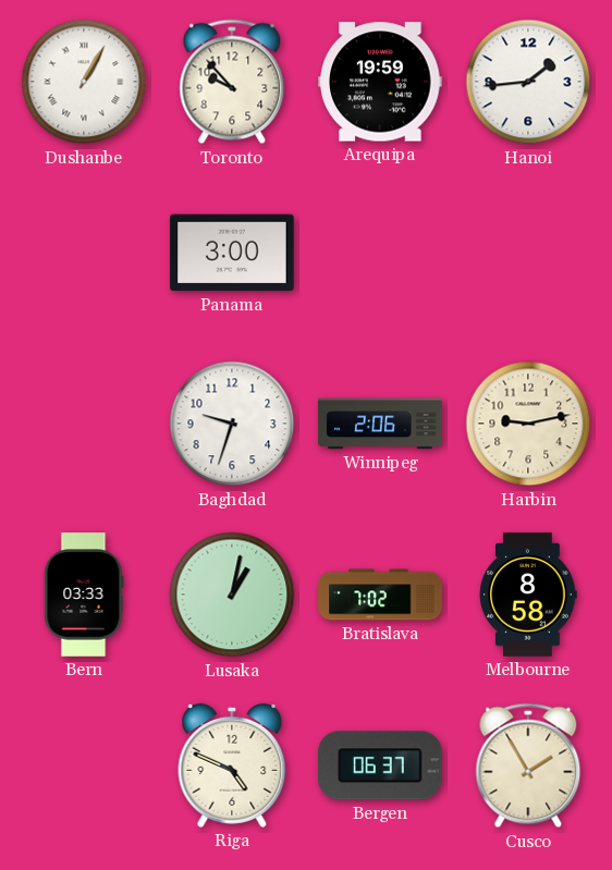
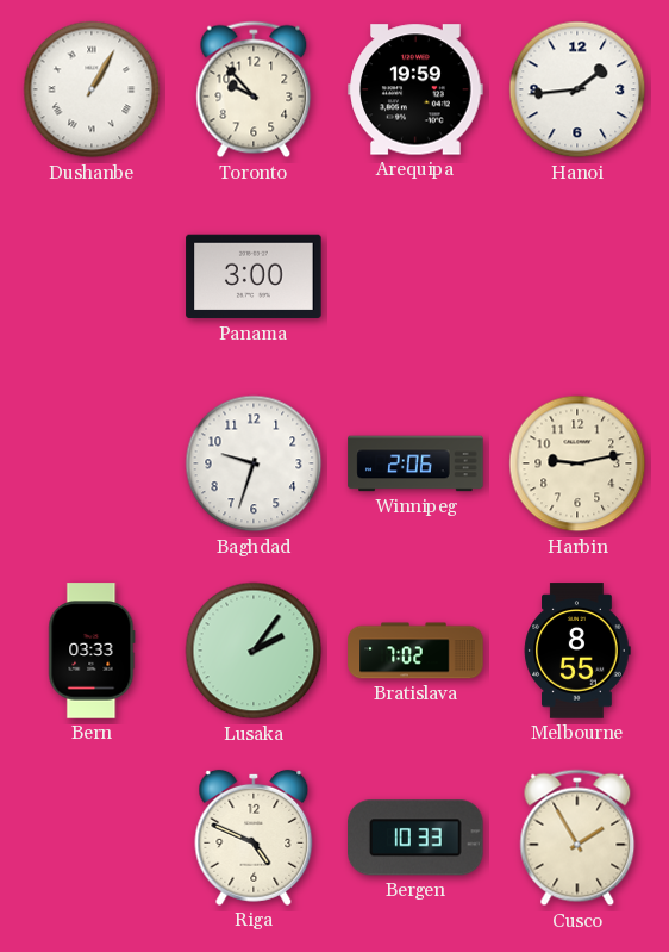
Lusaka: 1:02 -> 2:06
Melbourne: 8:58 -> 8:55
Bergen: 06:37 -> 10:33
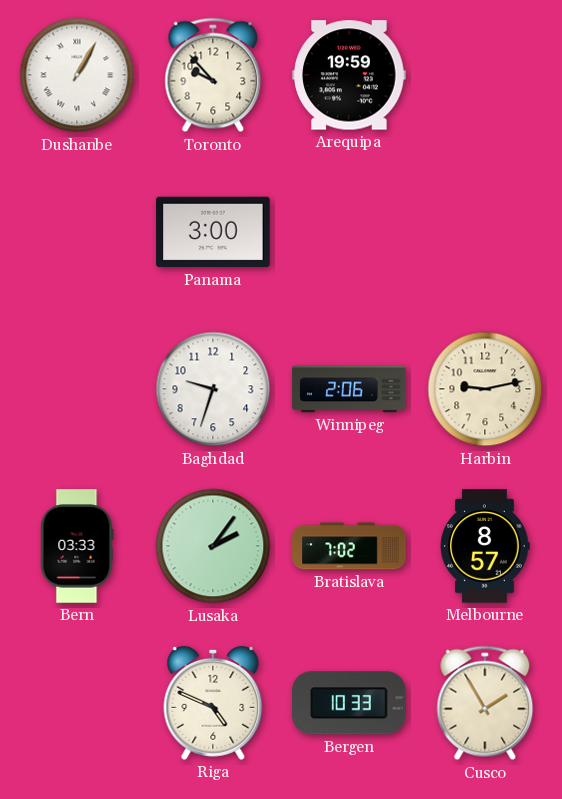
Hanoi: 1:44 -> none
Melbourne: 8:55 -> 8:57
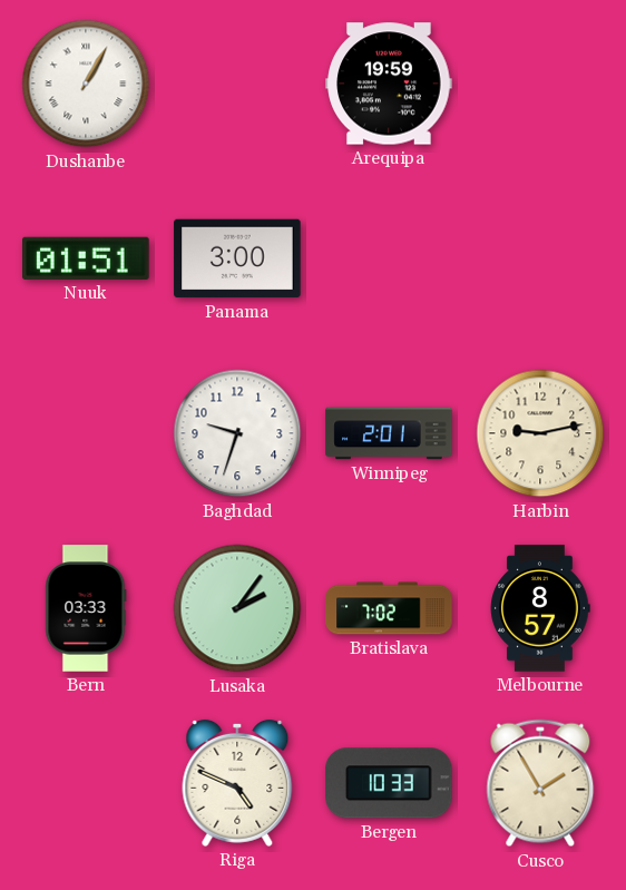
Toronto: 9:53 -> none
Nuuk: none -> 01:51
Winnipeg: 2:06 -> 2:01
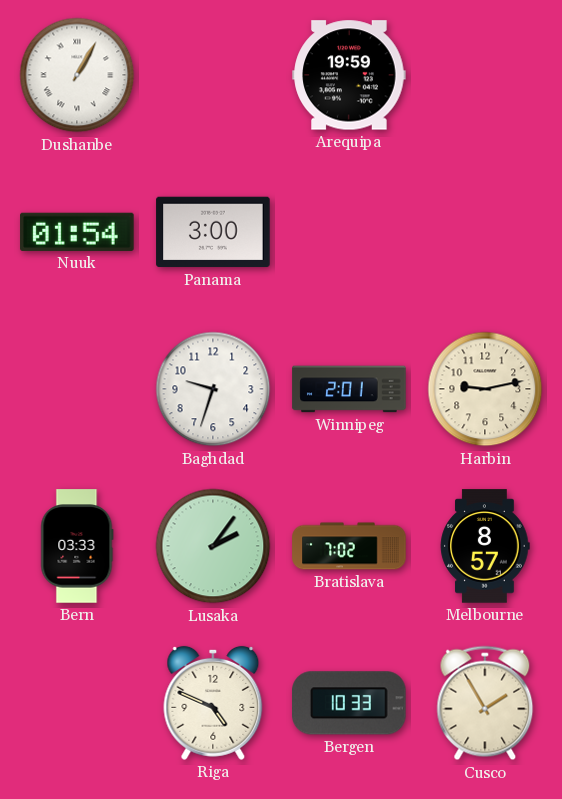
Nuuk: 01:51 -> 01:54
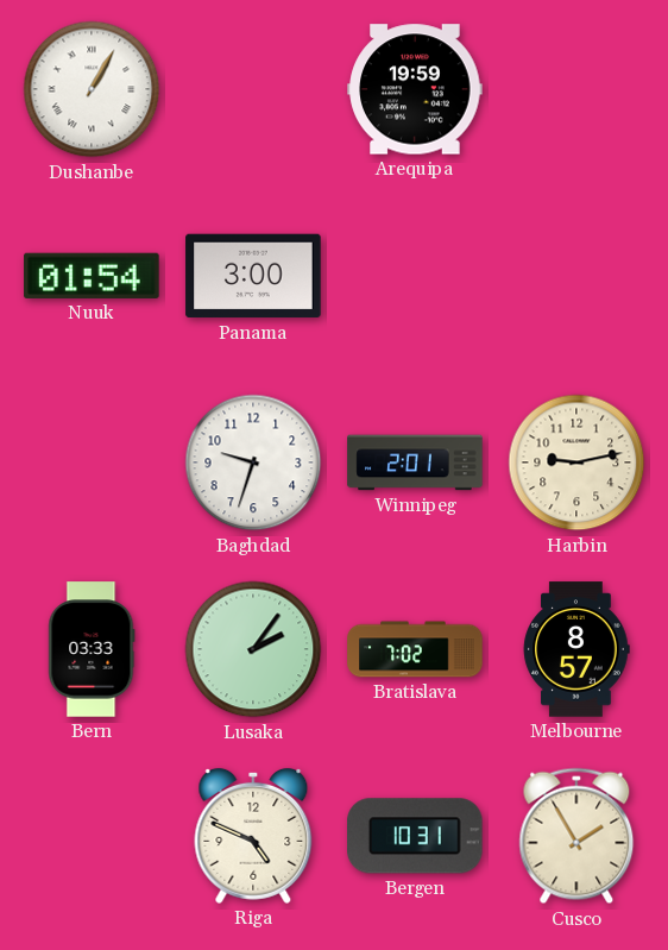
Bergen: 10:33 -> 10:31
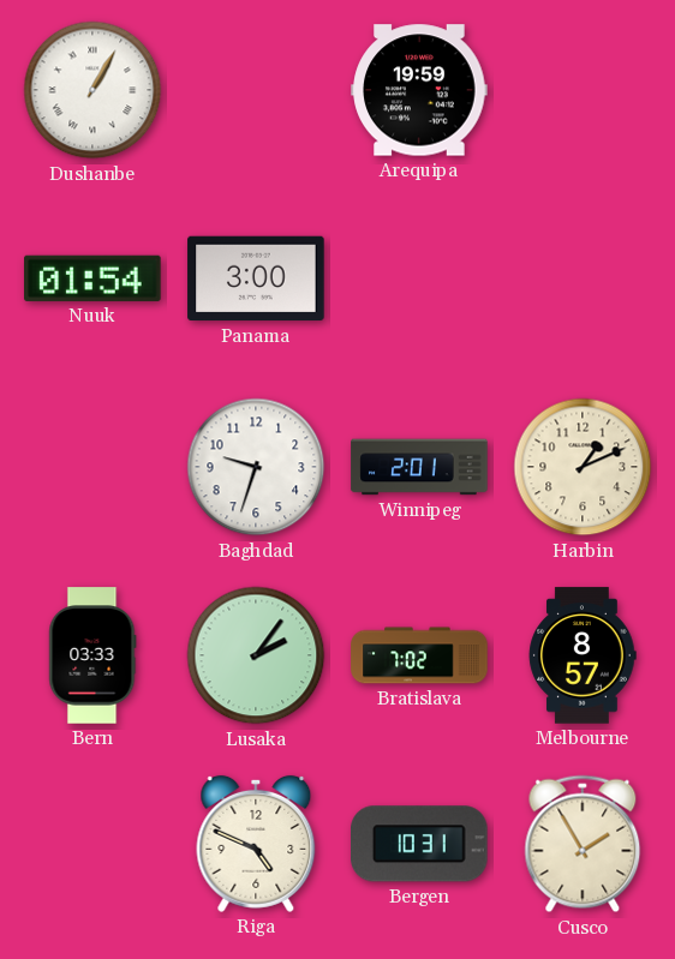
Harbin: 9:13 -> 1:11
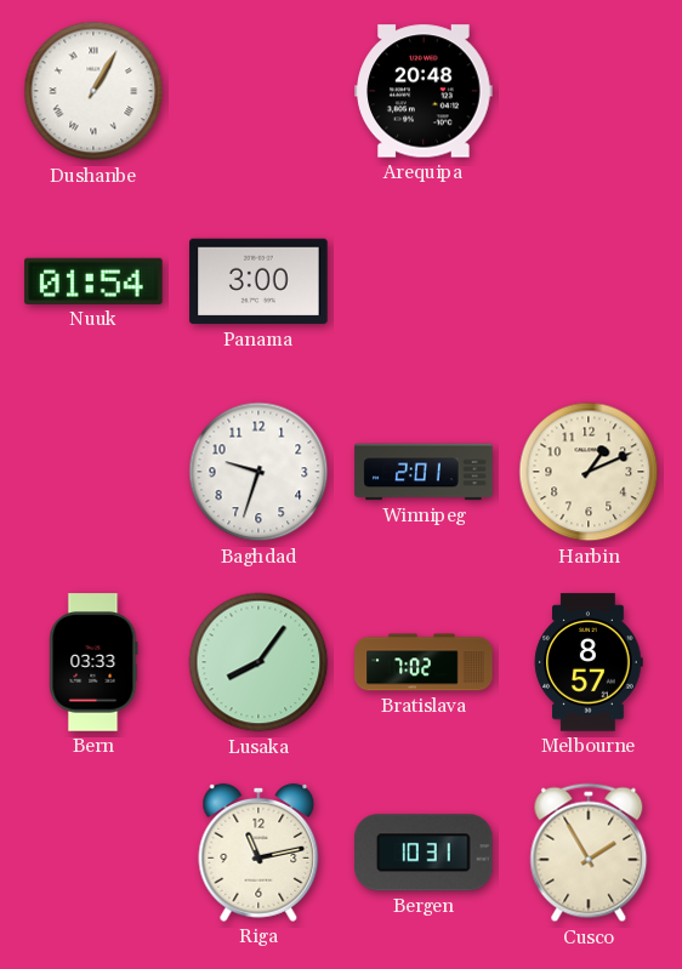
Arequipa: 19:59 -> 20:48
Lusaka: 2:06 -> 8:06
Riga: 4:49 -> 11:13
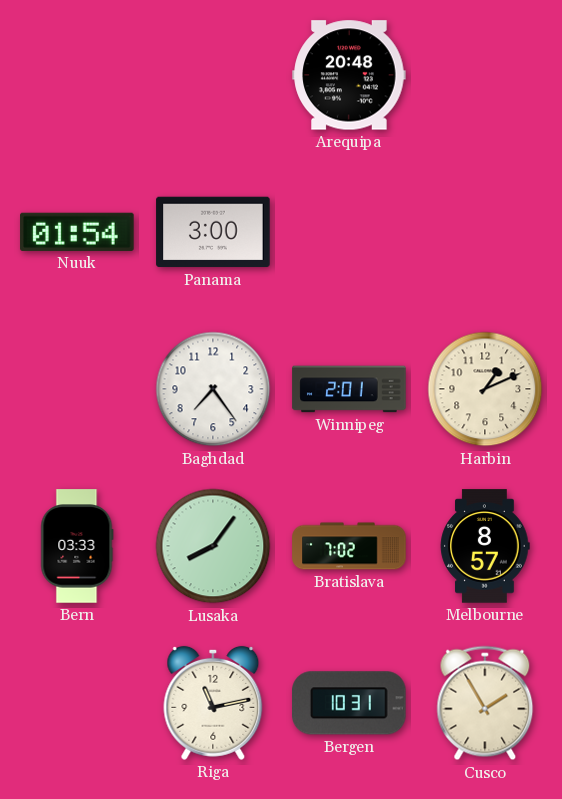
Dushanbe: 1:05 -> none
Baghdad: 9:33 -> 7:24
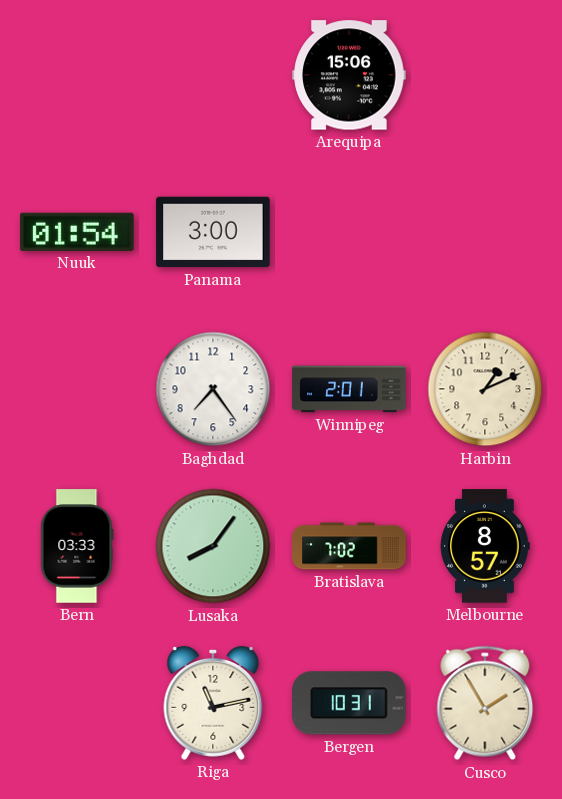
Arequipa: 20:48 -> 15:06
